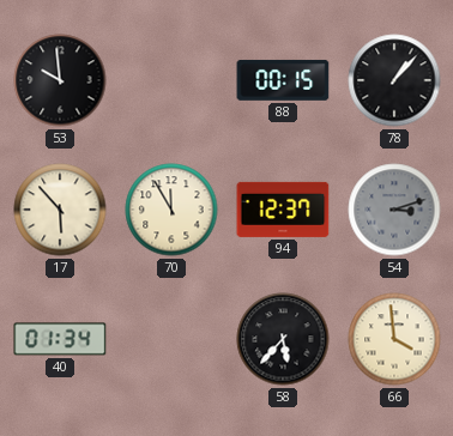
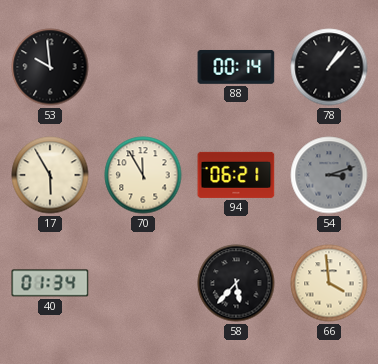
88: 00:15 -> 00:14
17: 5:53 -> 5:55
94: 12:37 -> 06:21
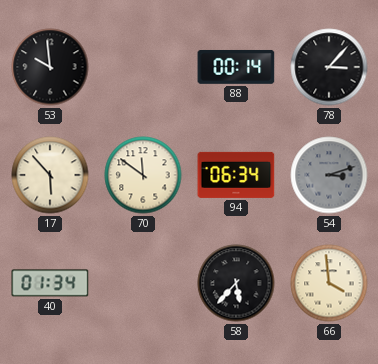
78: 1:07 -> 3:07
17: 5:55 -> 5:53
70: 11:55 -> 11:51
94: 06:21 -> 06:34
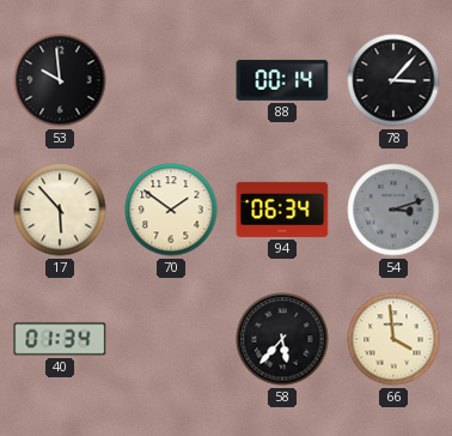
70: 11:51 -> 1:51
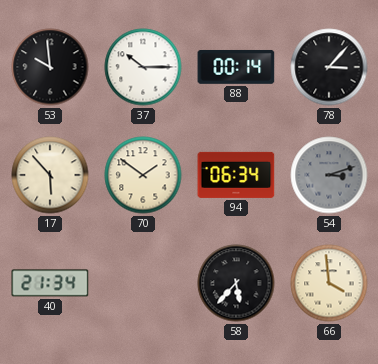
37: none -> 10:15
40: 01:34 -> 21:34
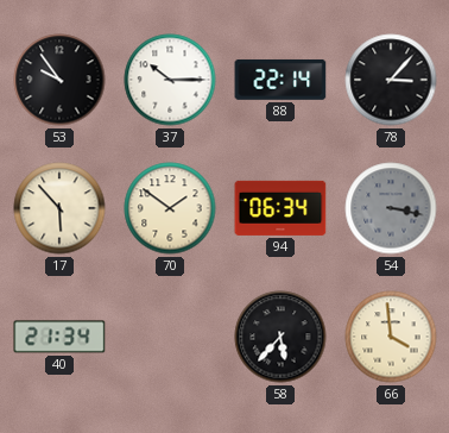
53: 9:59 -> 9:54
88: 00:14 -> 22:14
54: 3:12 -> 3:17
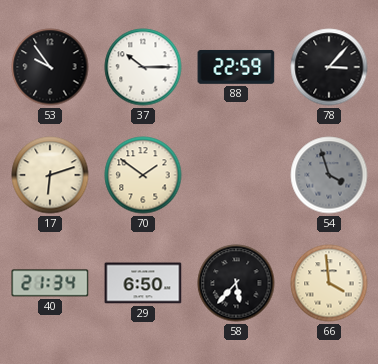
88: 22:14 -> 22:59
17: 5:53 -> 6:12
94: 06:34 -> none
54: 3:17 -> 3:57
29: none -> 6:50
